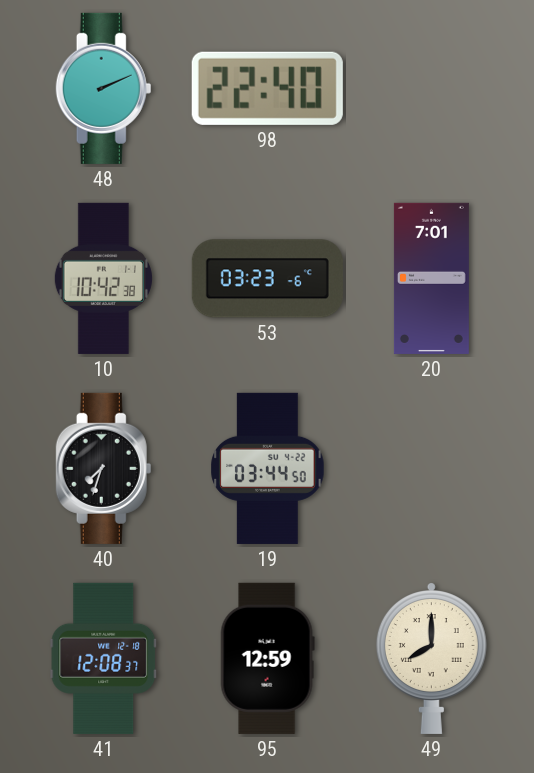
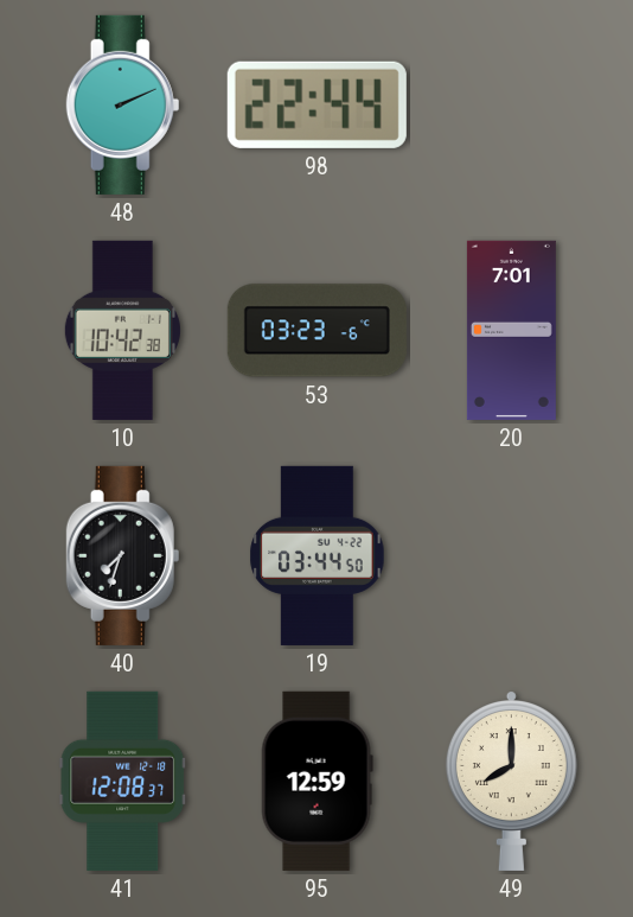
98: 22:40 -> 22:44
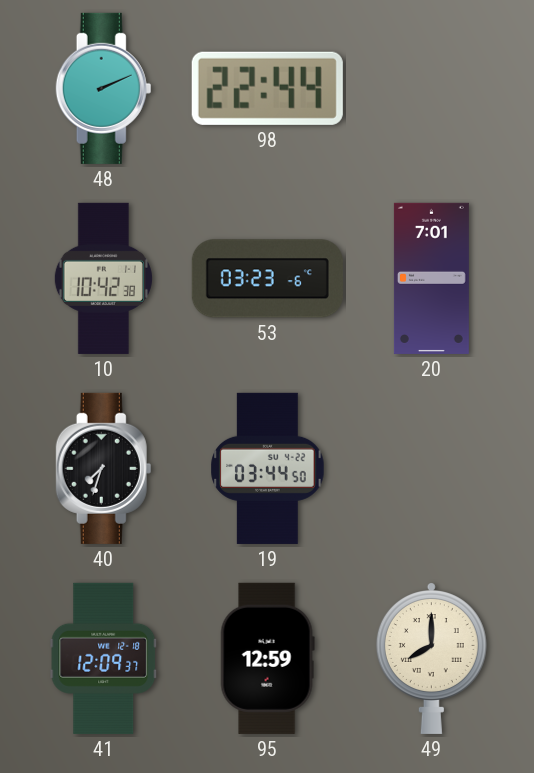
41: 12:08 -> 12:09
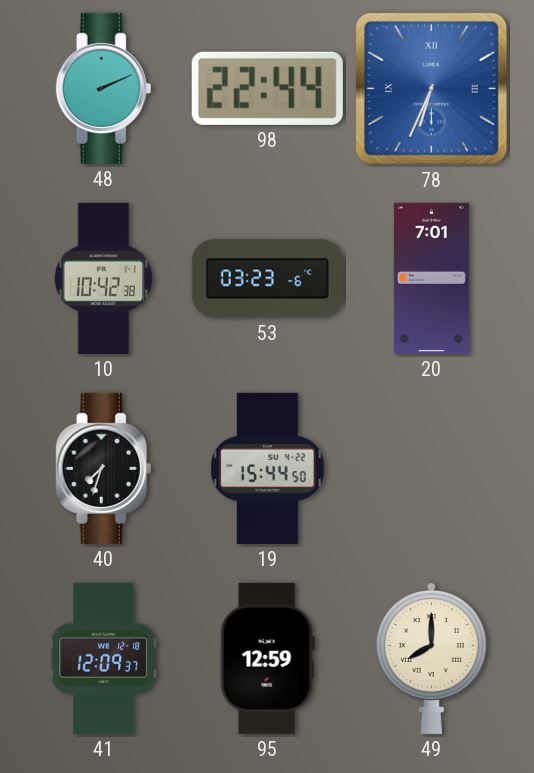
78: none -> 6:34
19: 03:44 -> 15:44
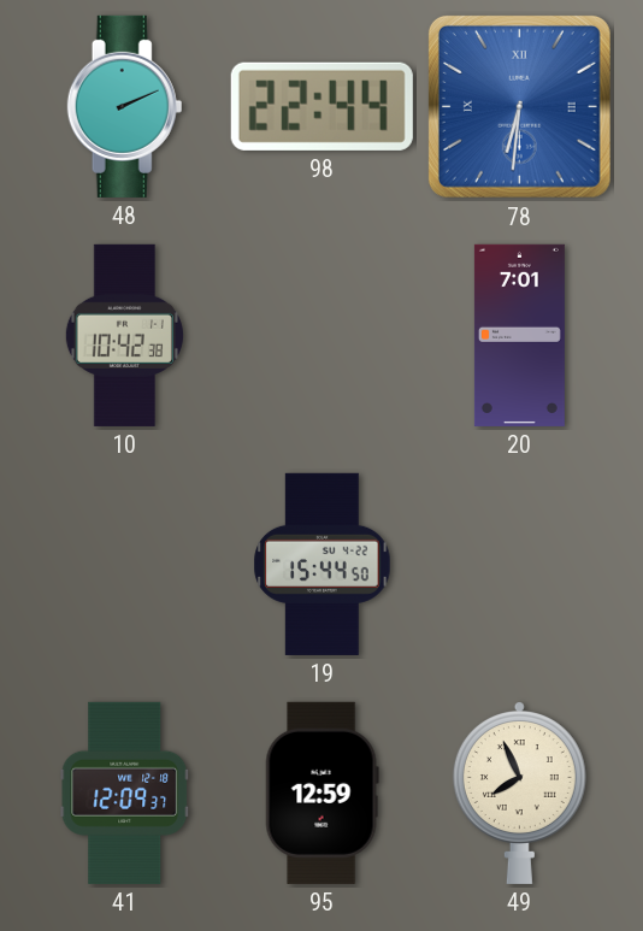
78: 6:34 -> 6:31
53: 03:23 -> none
40: 7:33 -> none
49: 8:00 -> 7:56
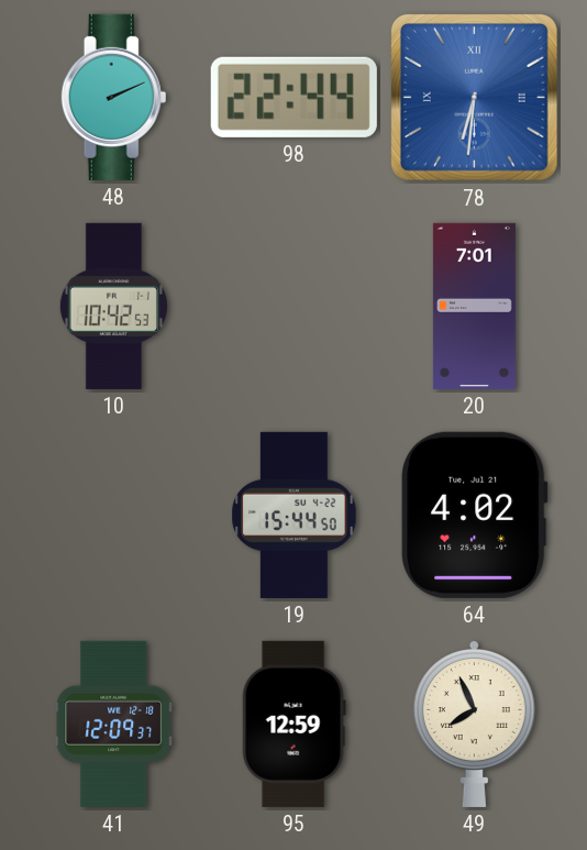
10: 10:42:38 -> 10:42:53
64: none -> 4:02
